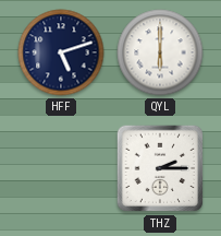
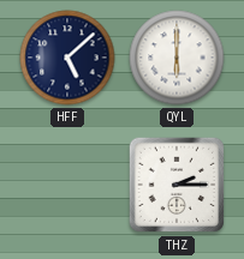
HFF: 5:12 -> 5:08
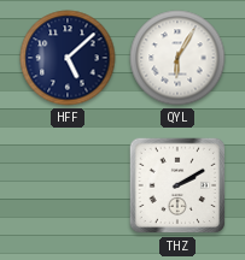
QYL: 6:00 -> 6:05
THZ: 2:15 -> 2:10
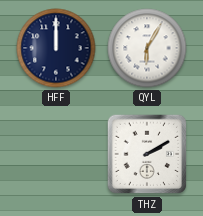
HFF: 5:08 -> 12:00
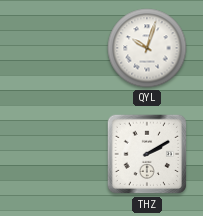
HFF: 12:00 -> none
QYL: 6:05 -> 10:03
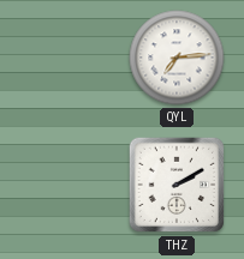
QYL: 10:03 -> 7:14
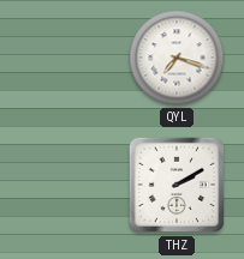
QYL: 7:14 -> 7:18
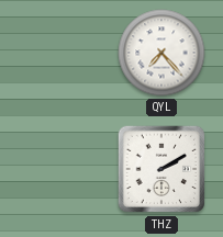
QYL: 7:18 -> 7:23
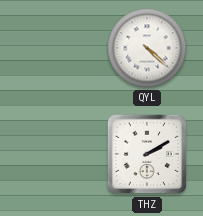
QYL: 7:23 -> 4:22
